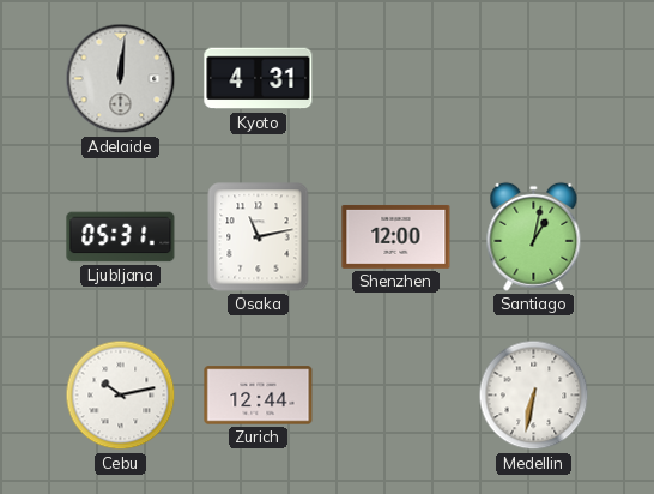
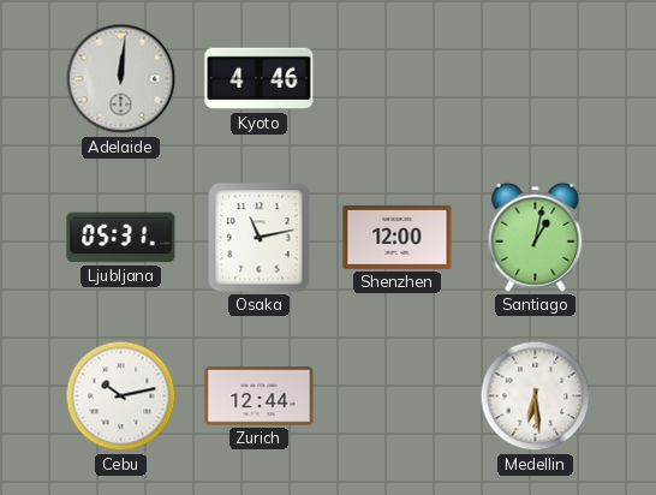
Kyoto: 4:31 -> 4:46
Medellin: 6:32 -> 6:29
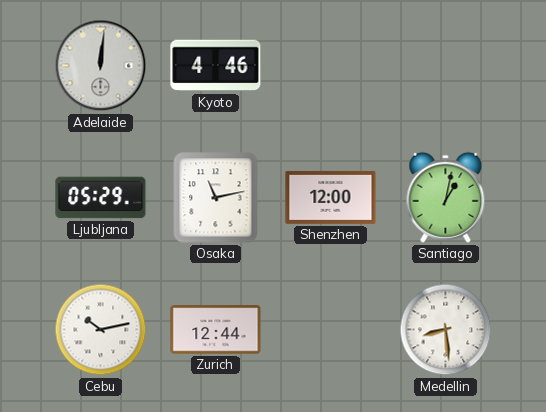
Ljubljana: 05:31 -> 05:29
Medellin: 6:29 -> 8:29
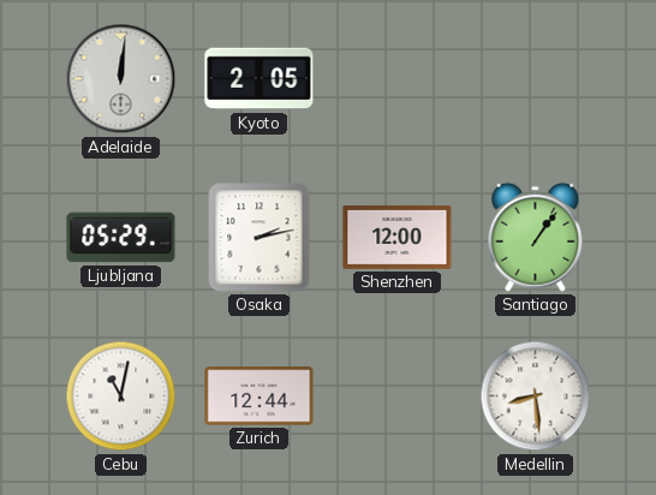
Kyoto: 4:46 -> 2:05
Osaka: 11:13 -> 2:13
Santiago: 1:02 -> 1:06
Cebu: 10:13 -> 11:02
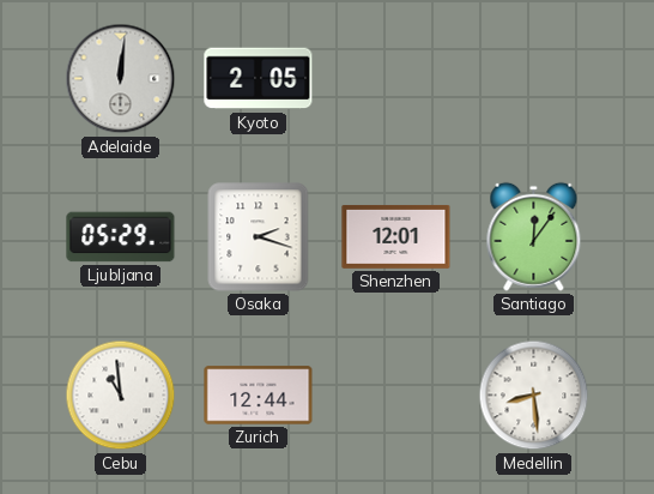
Osaka: 2:13 -> 2:18
Shenzhen: 12:00 -> 12:01
Santiago: 1:06 -> 12:06
Cebu: 11:02 -> 10:59
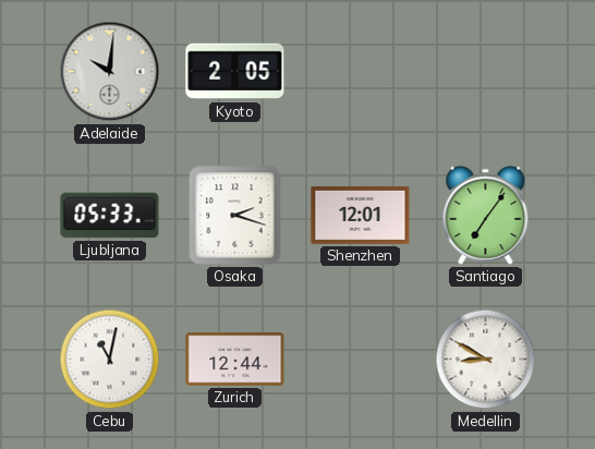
Adelaide: 12:01 -> 10:01
Ljubljana: 05:29 -> 05:33
Santiago: 12:06 -> 7:06
Cebu: 10:59 -> 11:02
Medellin: 8:29 -> 8:50
